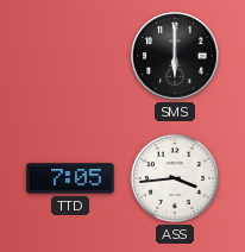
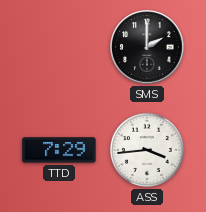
SMS: 6:00 -> 2:00
TTD: 7:05 -> 7:29
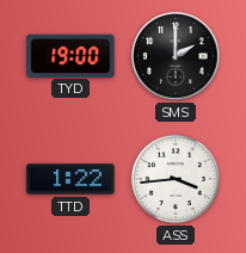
TYD: none -> 19:00
TTD: 7:29 -> 1:22
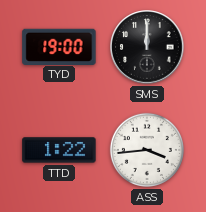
SMS: 2:00 -> 12:00
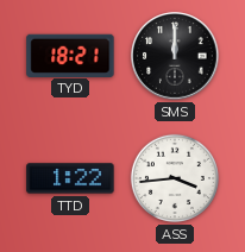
TYD: 19:00 -> 18:21
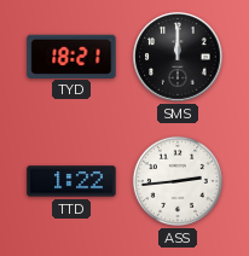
ASS: 3:44 -> 2:44
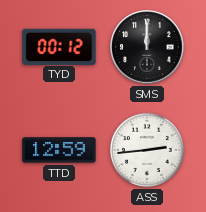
TYD: 18:21 -> 00:12
TTD: 1:22 -> 12:59
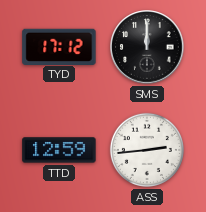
TYD: 00:12 -> 17:12
